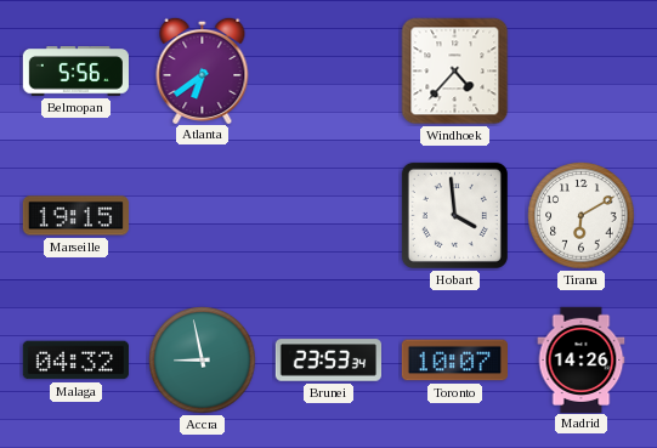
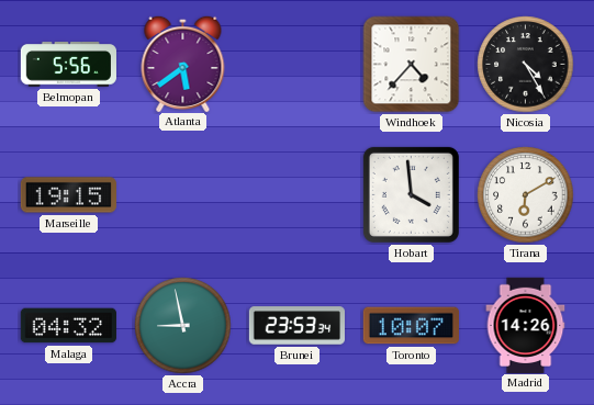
Atlanta: 6:39 -> 5:39
Nicosia: none -> 4:25
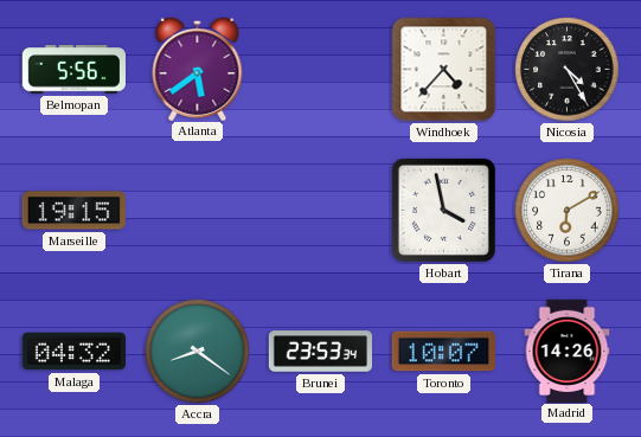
Hobart: 3:59 -> 3:58
Accra: 8:58 -> 8:21
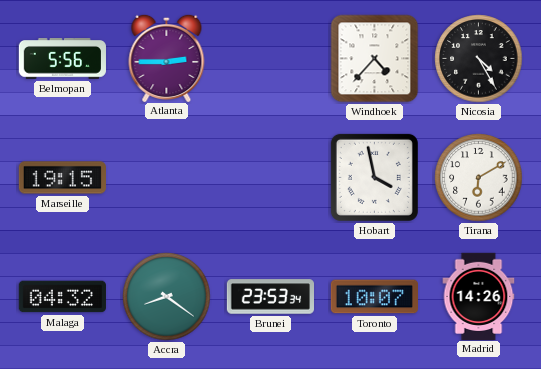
Atlanta: 5:39 -> 2:45
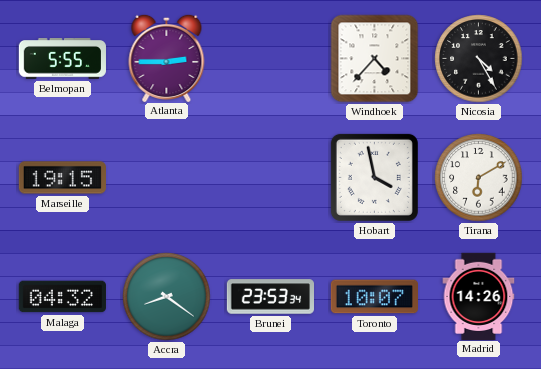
Belmopan: 5:56 -> 5:55
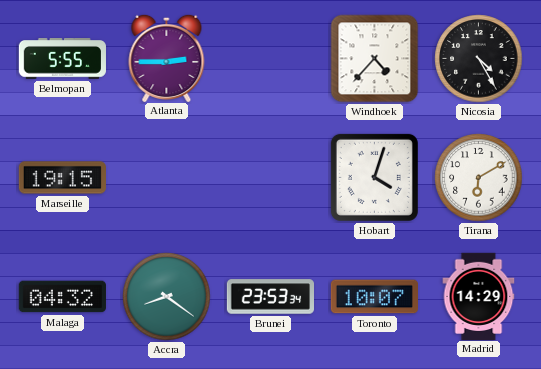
Hobart: 3:58 -> 4:03
Madrid: 14:26 -> 14:29
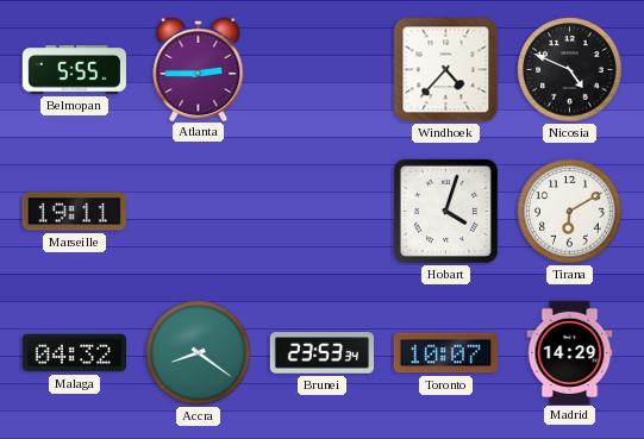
Nicosia: 4:25 -> 4:49
Marseille: 19:15 -> 19:11
